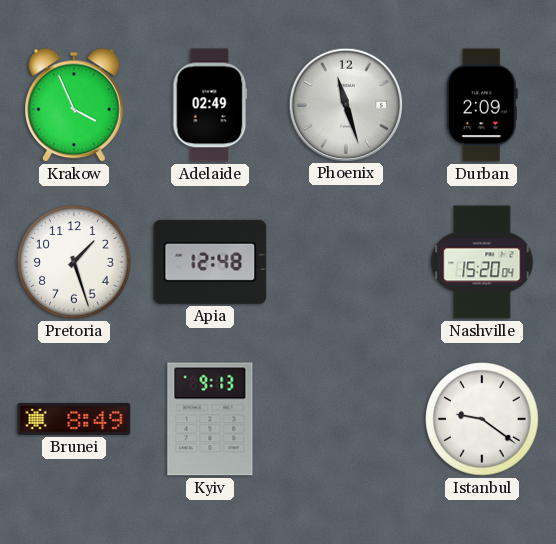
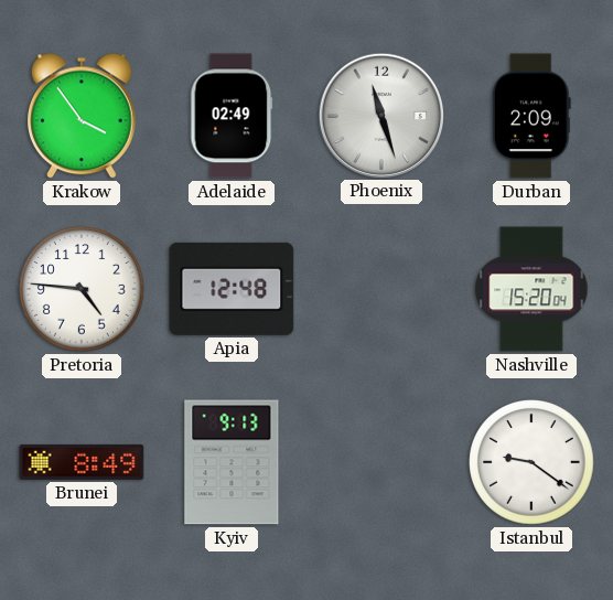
Krakow: 3:56 -> 3:54
Pretoria: 1:27 -> 4:46
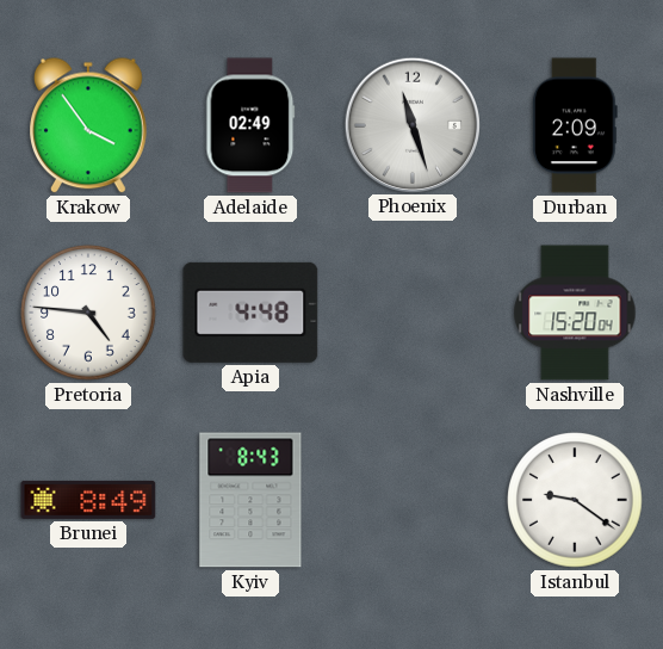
Apia: 12:48 -> 4:48
Kyiv: 9:13 -> 8:43
